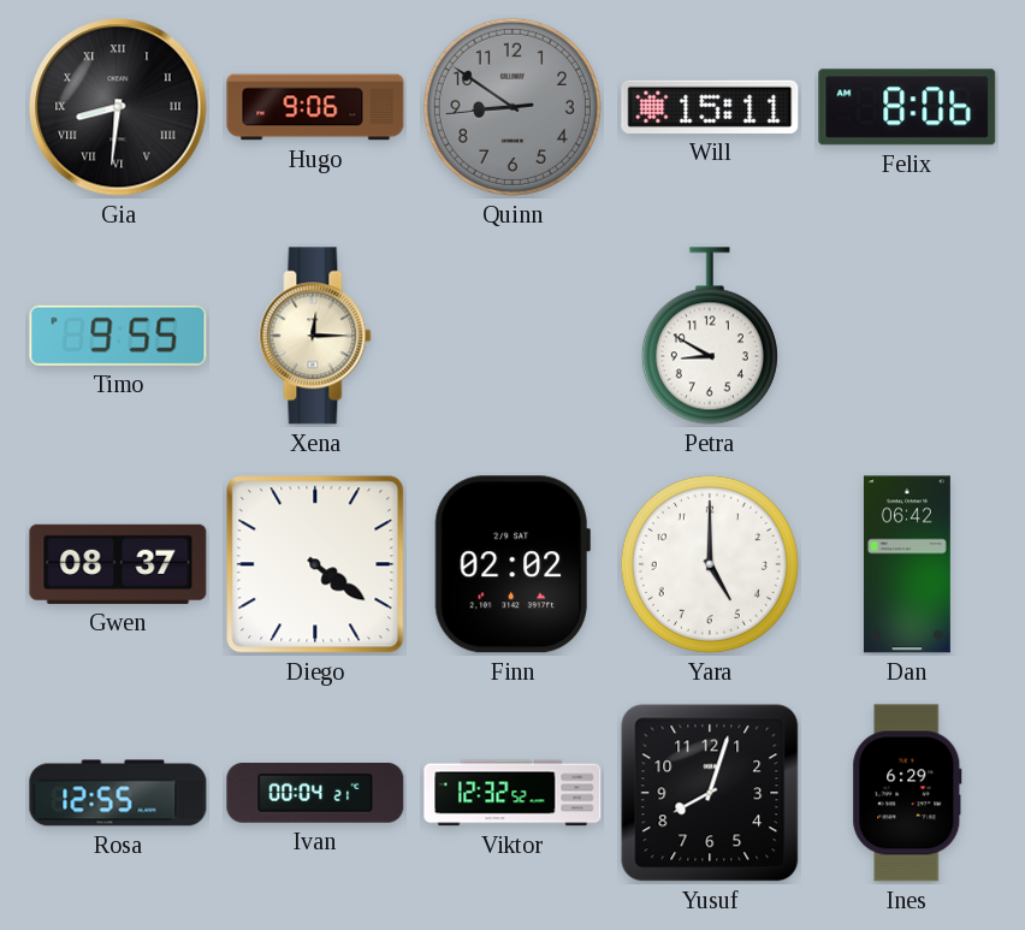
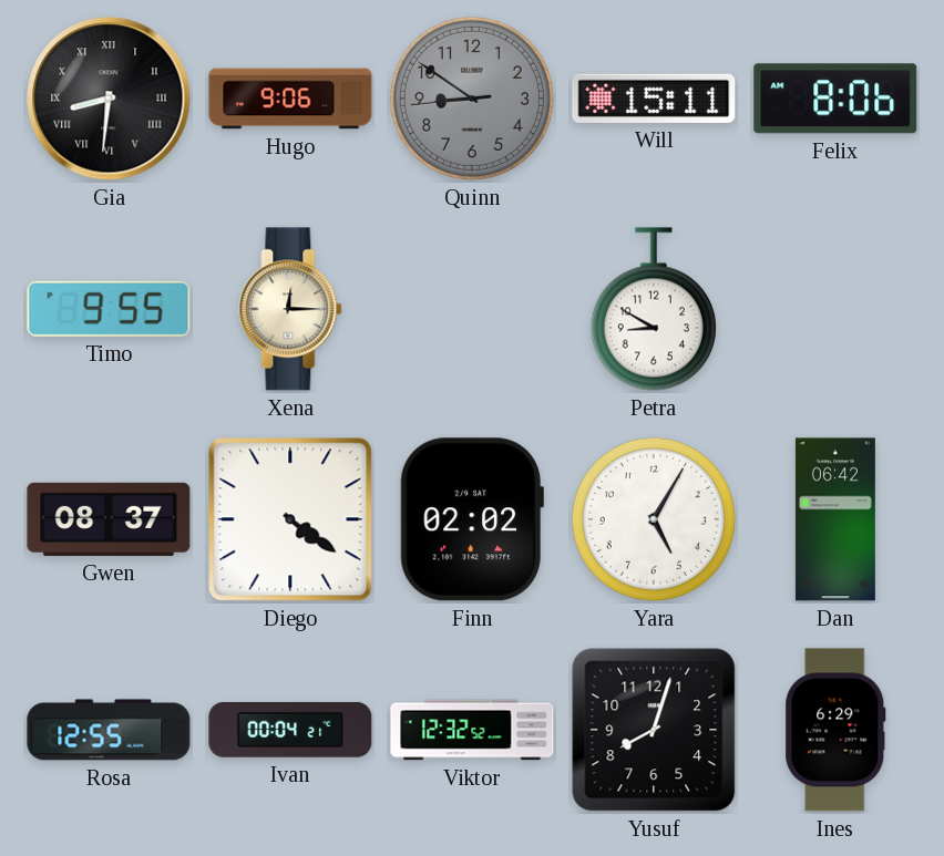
Yara: 5:00 -> 5:05
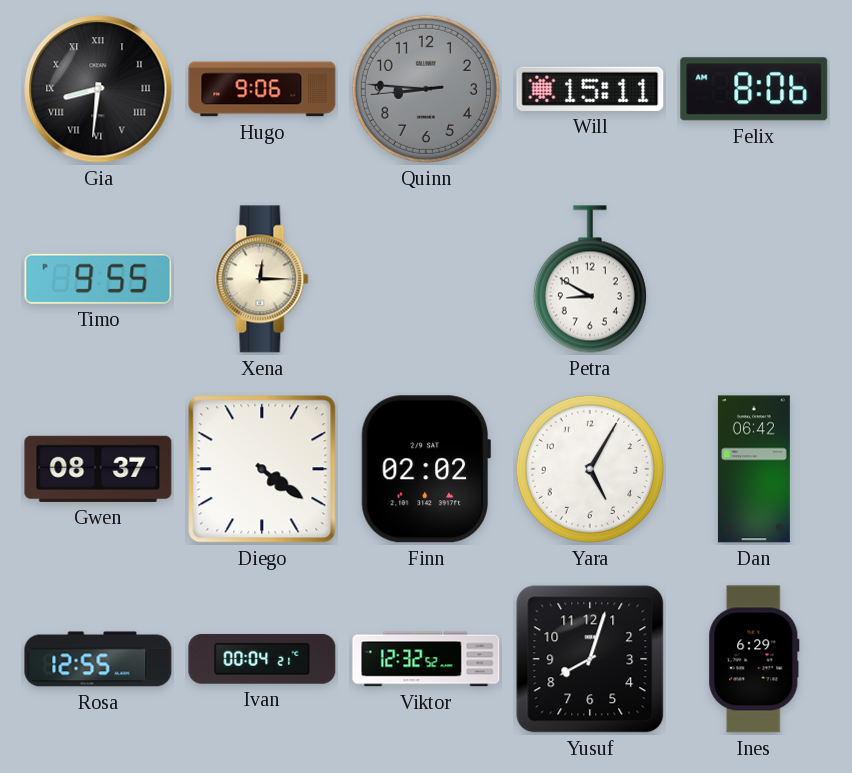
Quinn: 8:50 -> 8:45
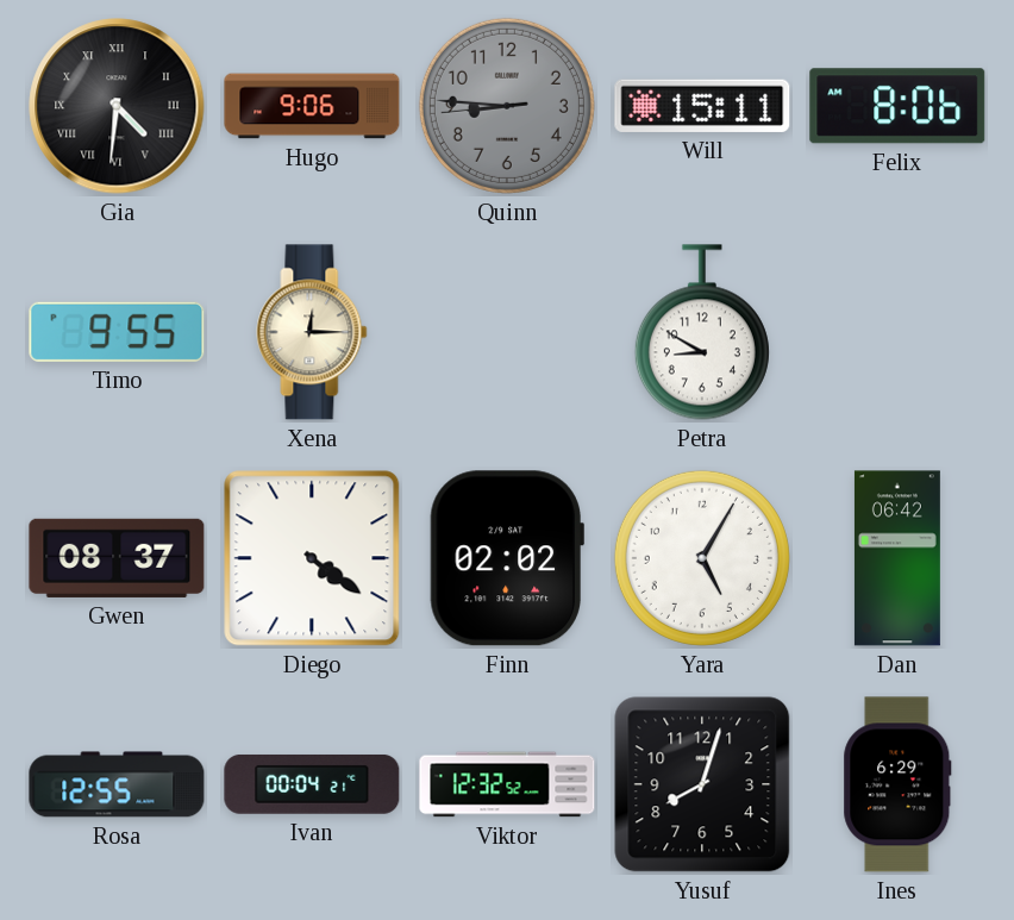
Gia: 8:31 -> 4:31
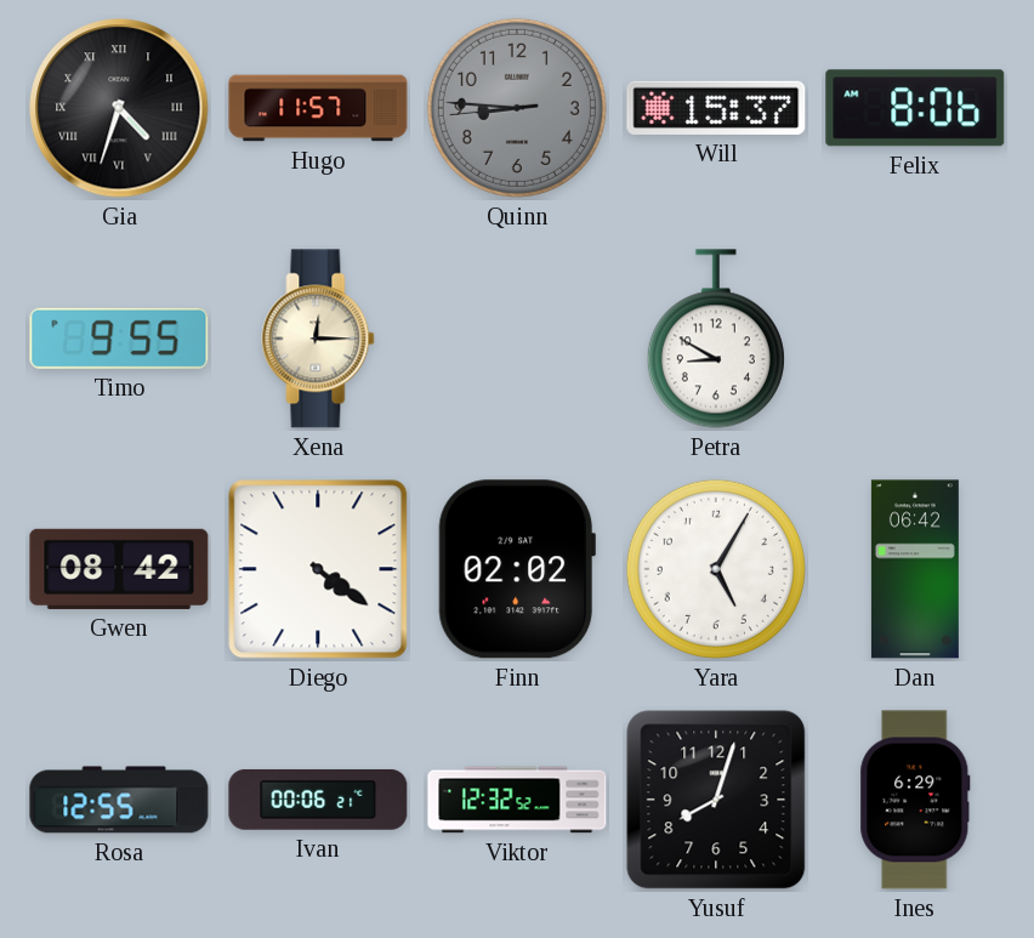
Gia: 4:31 -> 4:33
Hugo: 9:06 -> 11:57
Will: 15:11 -> 15:37
Gwen: 08:37 -> 08:42
Ivan: 00:04 -> 00:06
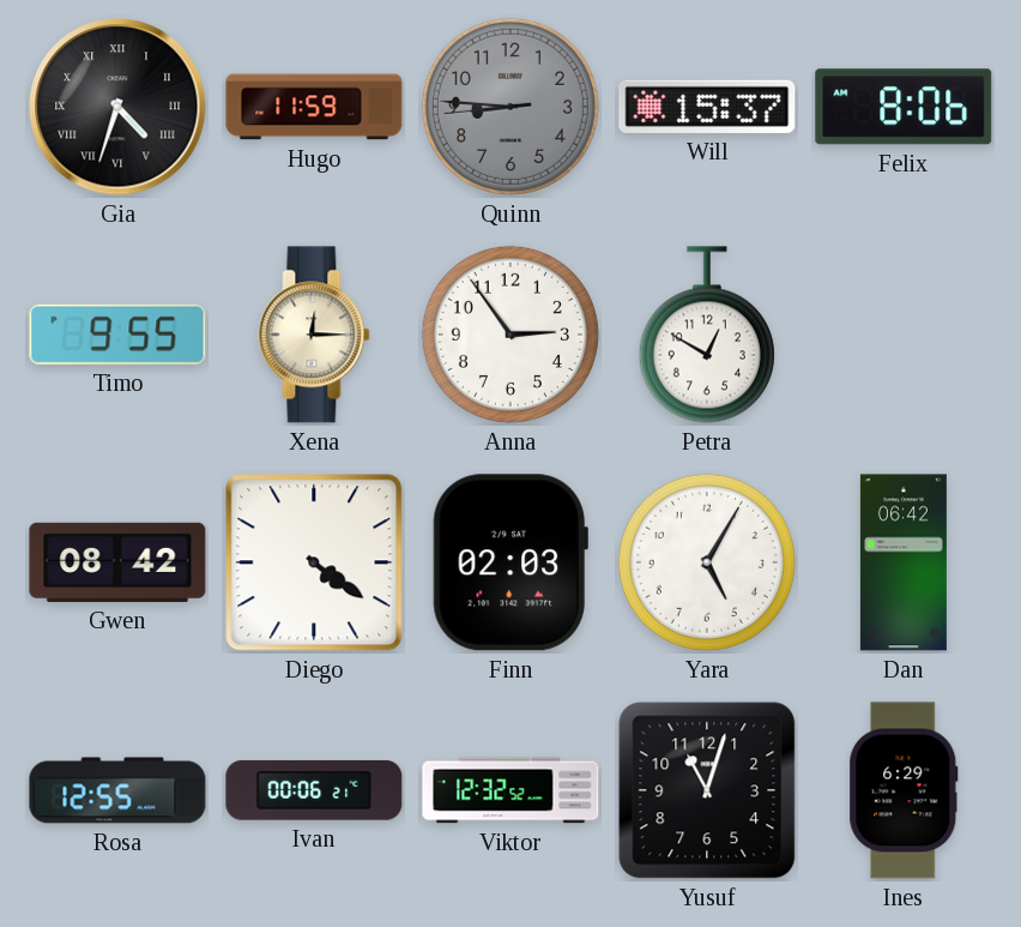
Hugo: 11:57 -> 11:59
Anna: none -> 2:54
Petra: 8:50 -> 12:50
Finn: 02:02 -> 02:03
Yusuf: 8:03 -> 11:03
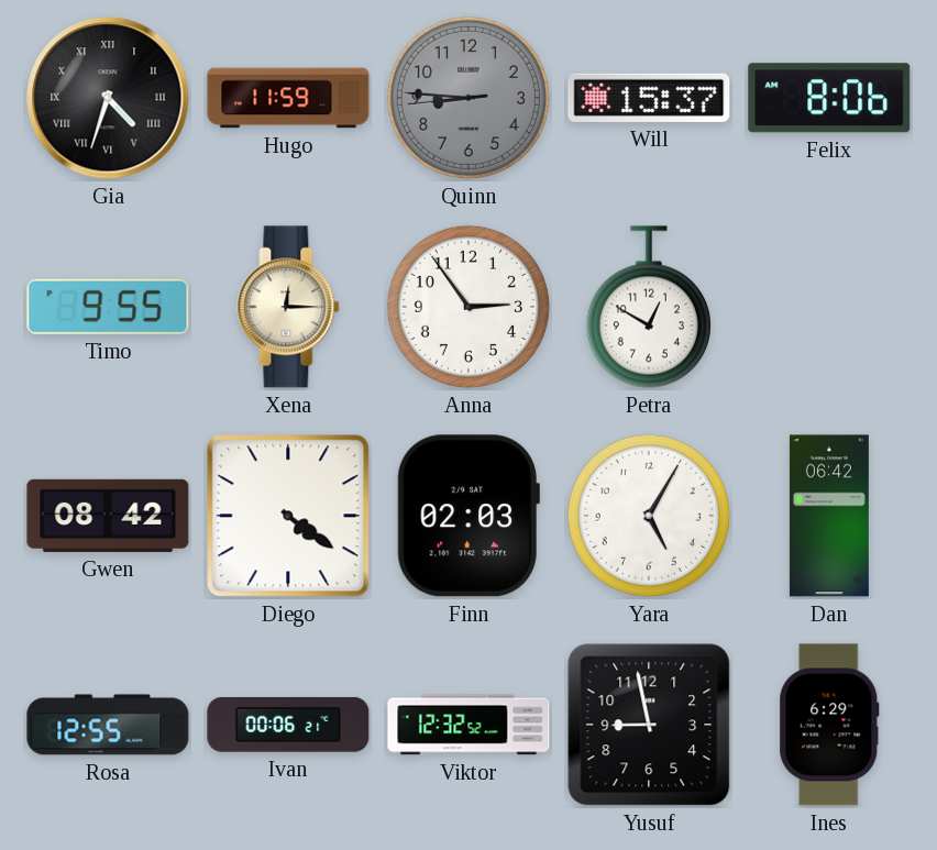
Yusuf: 11:03 -> 8:58
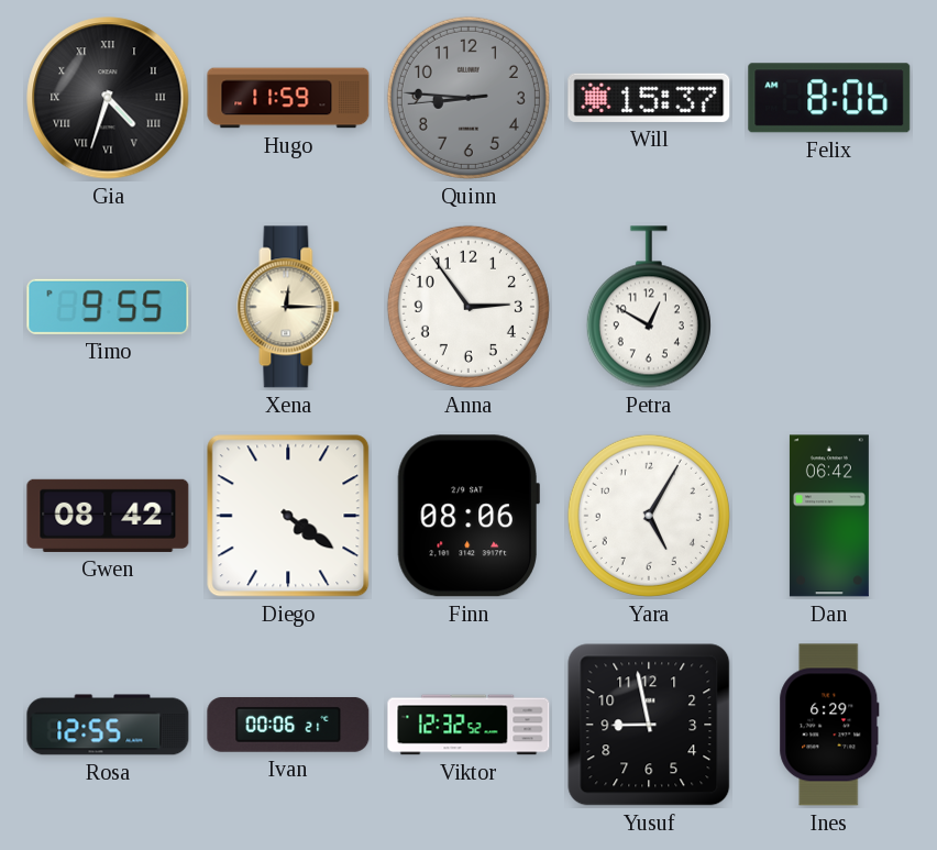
Finn: 02:03 -> 08:06
